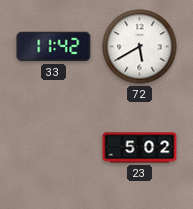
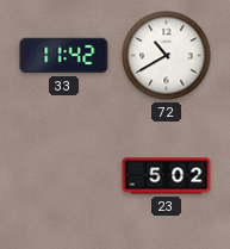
72: 5:40 -> 10:40
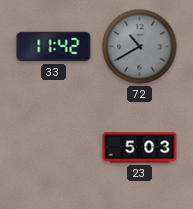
72 dial: white -> grey
23: 5:02 -> 5:03
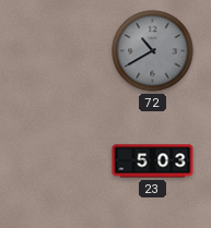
33: 11:42 -> none
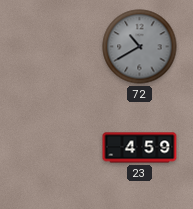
23: 5:03 -> 4:59
